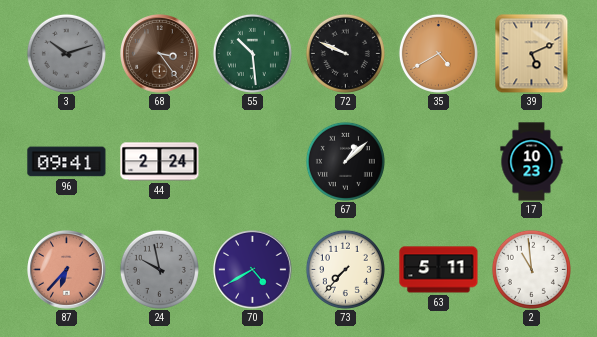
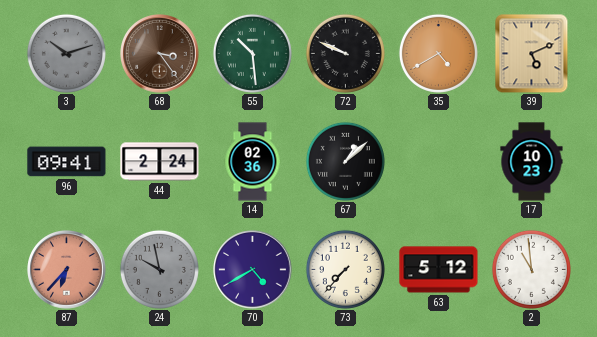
14: none -> 02:36
63: 5:11 -> 5:12
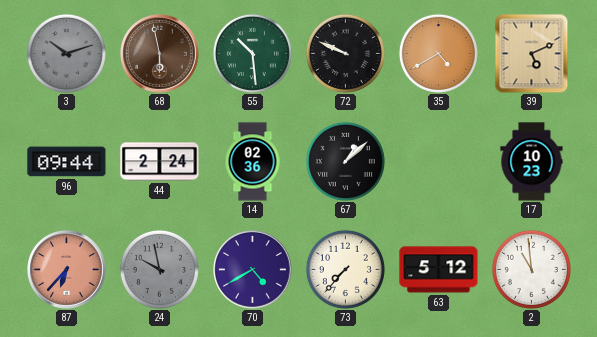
68: 3:24 -> 5:58
96: 09:41 -> 09:44
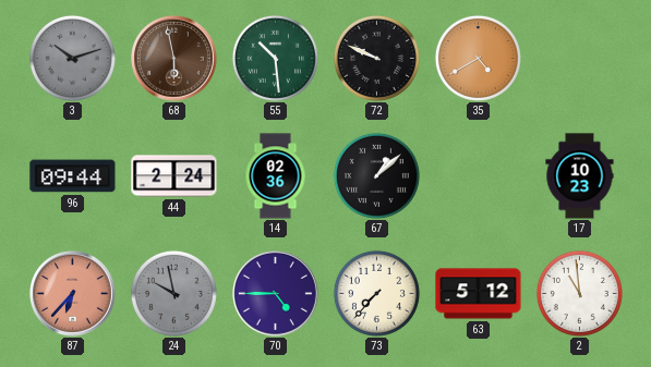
39: 5:11 -> none
70: 4:40 -> 4:45
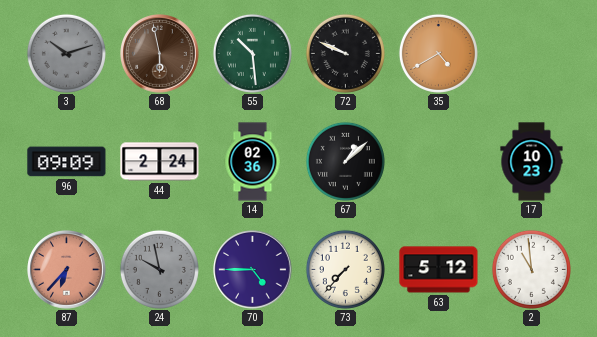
96: 09:44 -> 09:09
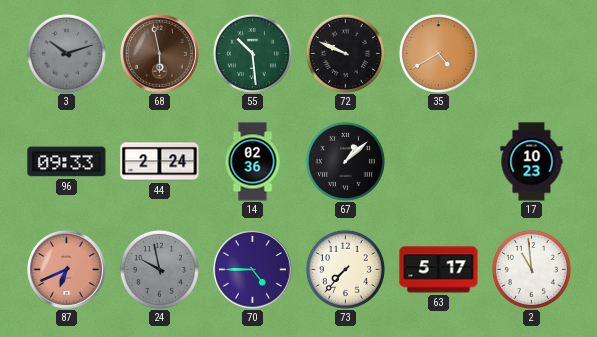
96: 09:09 -> 09:33
87: 6:37 -> 6:41
63: 5:12 -> 5:17
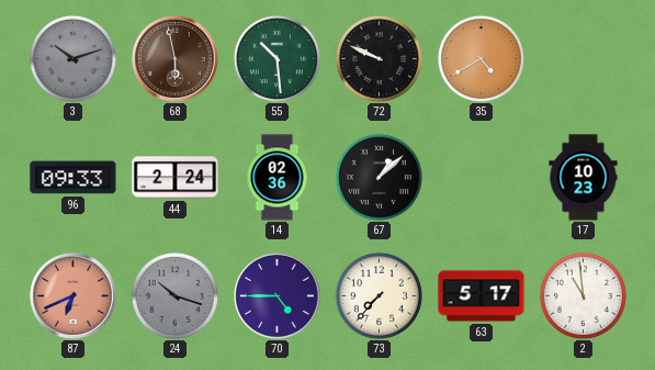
24: 9:58 -> 10:18
